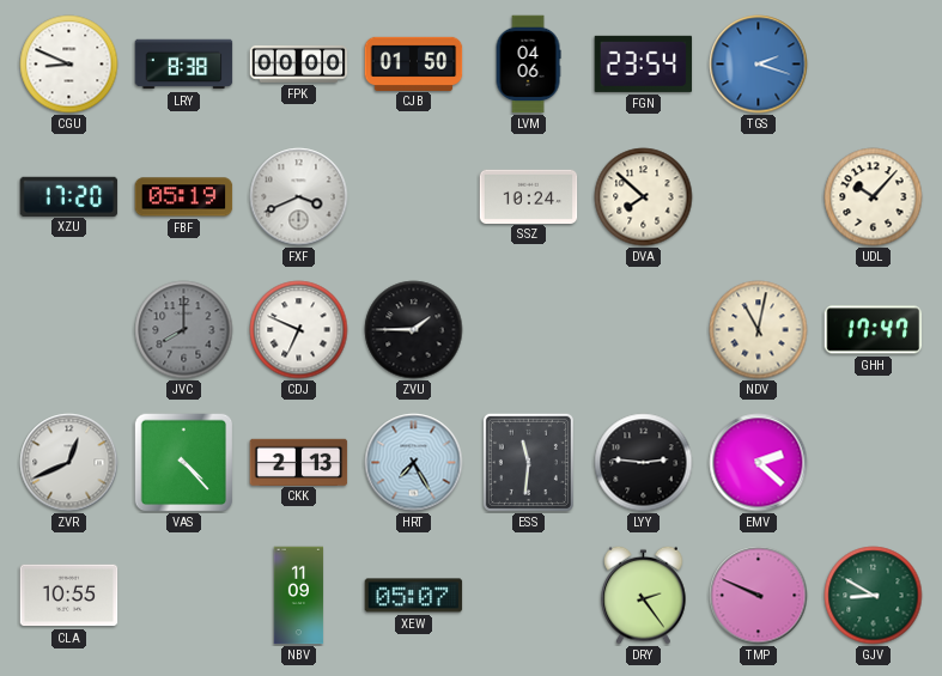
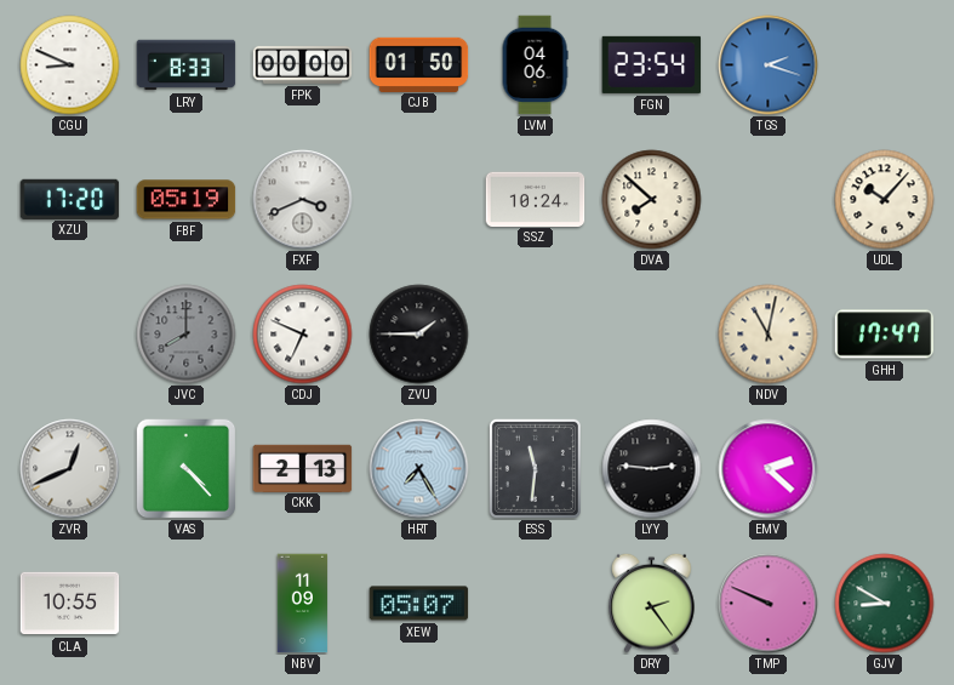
LRY: 8:38 -> 8:33
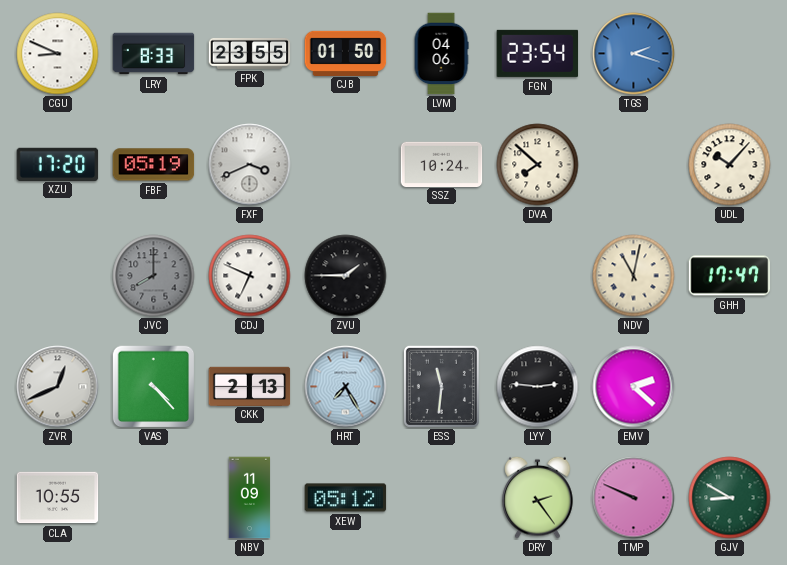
FPK: 00:00 -> 23:55
XEW: 05:07 -> 05:12
